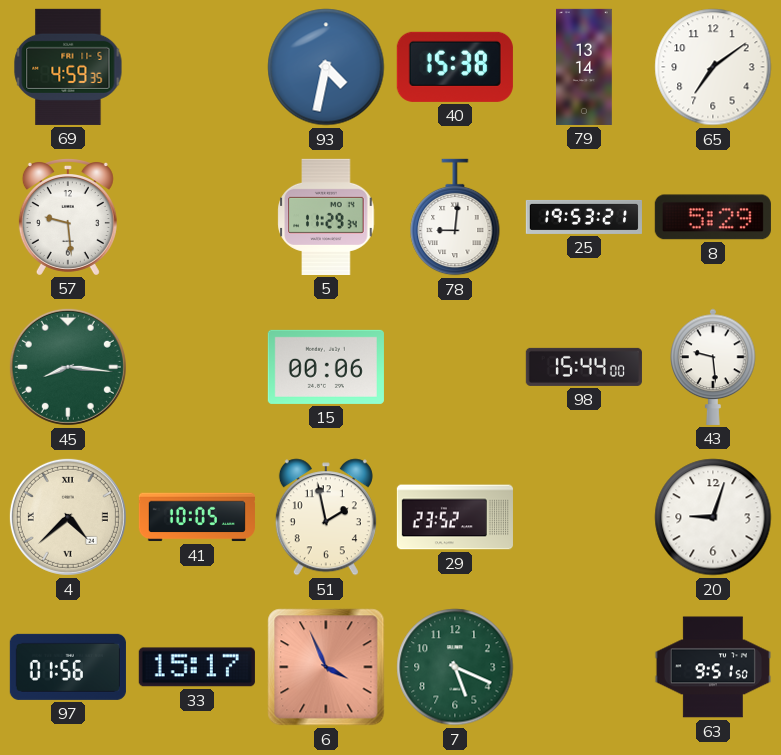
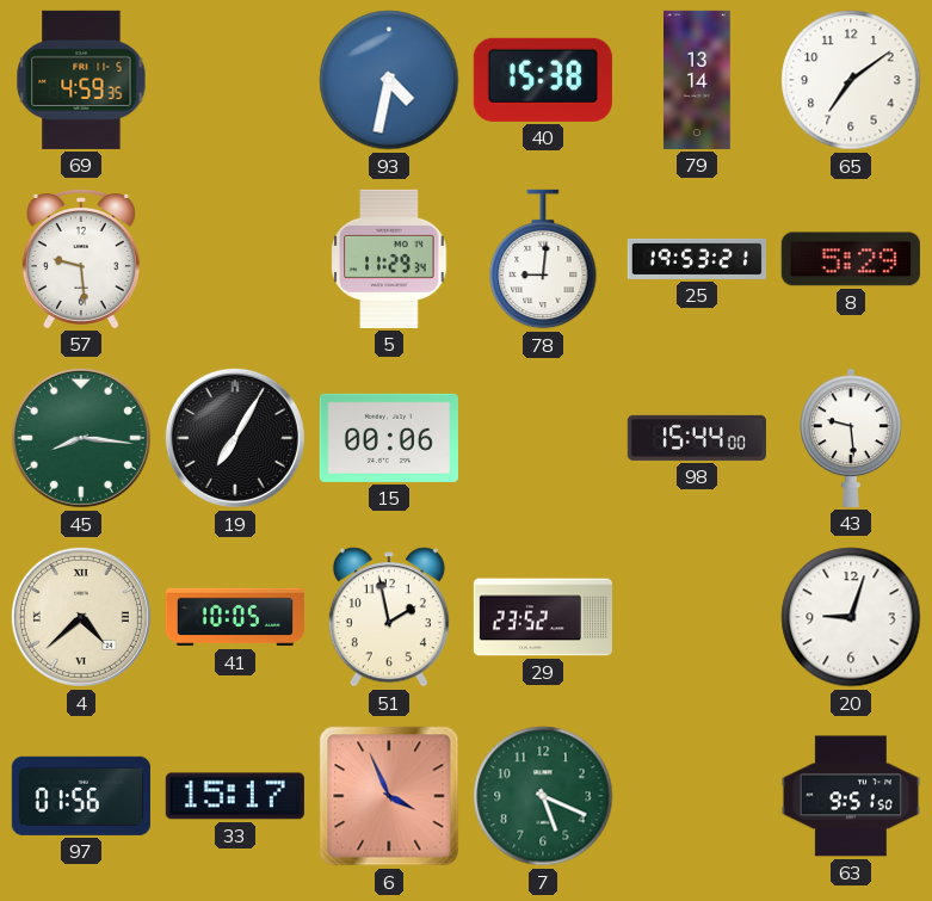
19: none -> 7:05
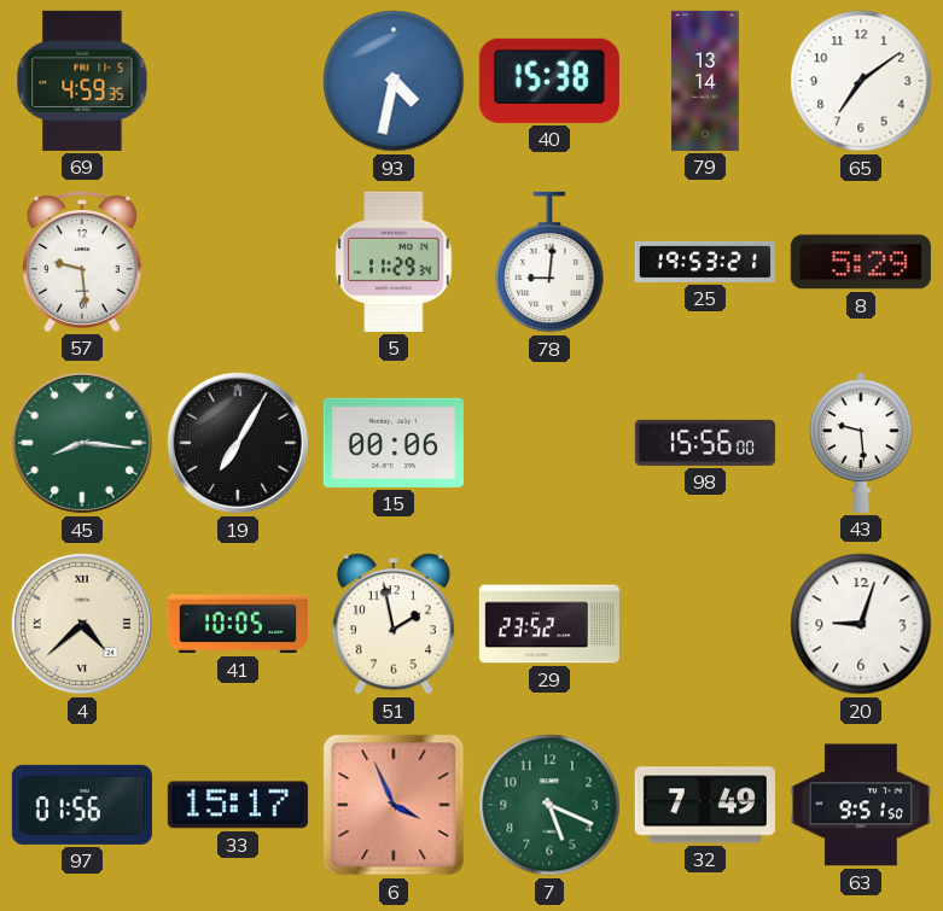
98: 15:44 -> 15:56
32: none -> 7:49
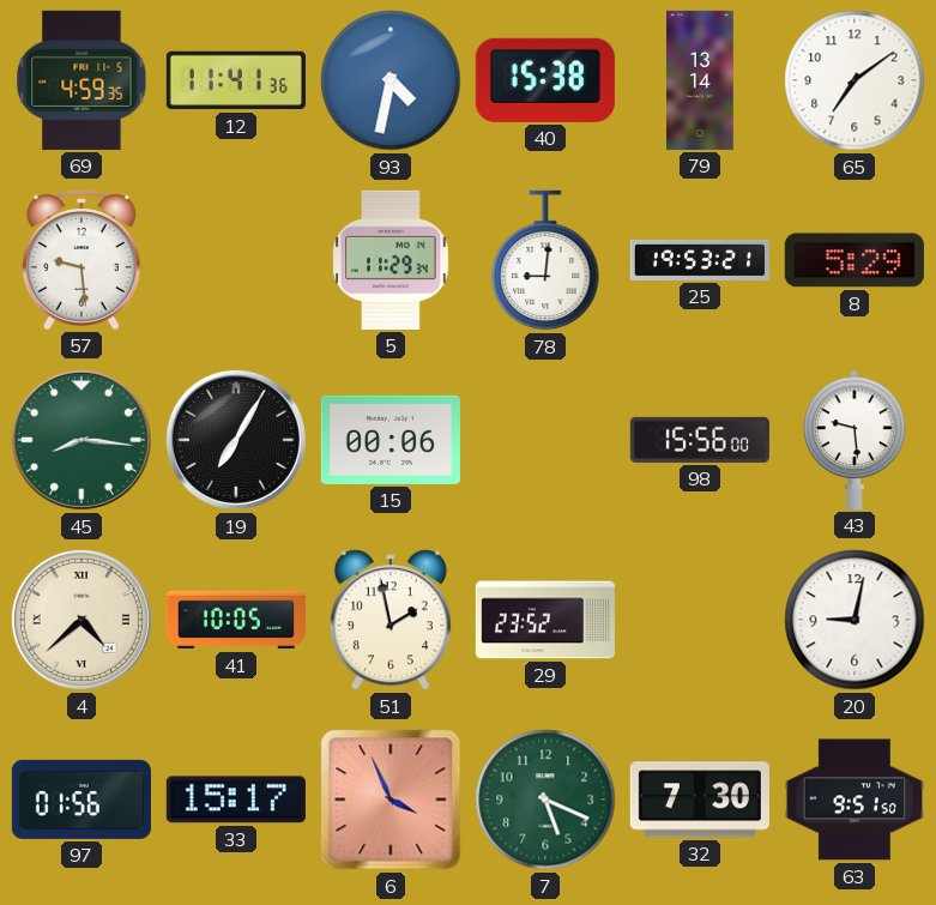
12: none -> 11:41
20: 9:03 -> 9:02
32: 7:49 -> 7:30
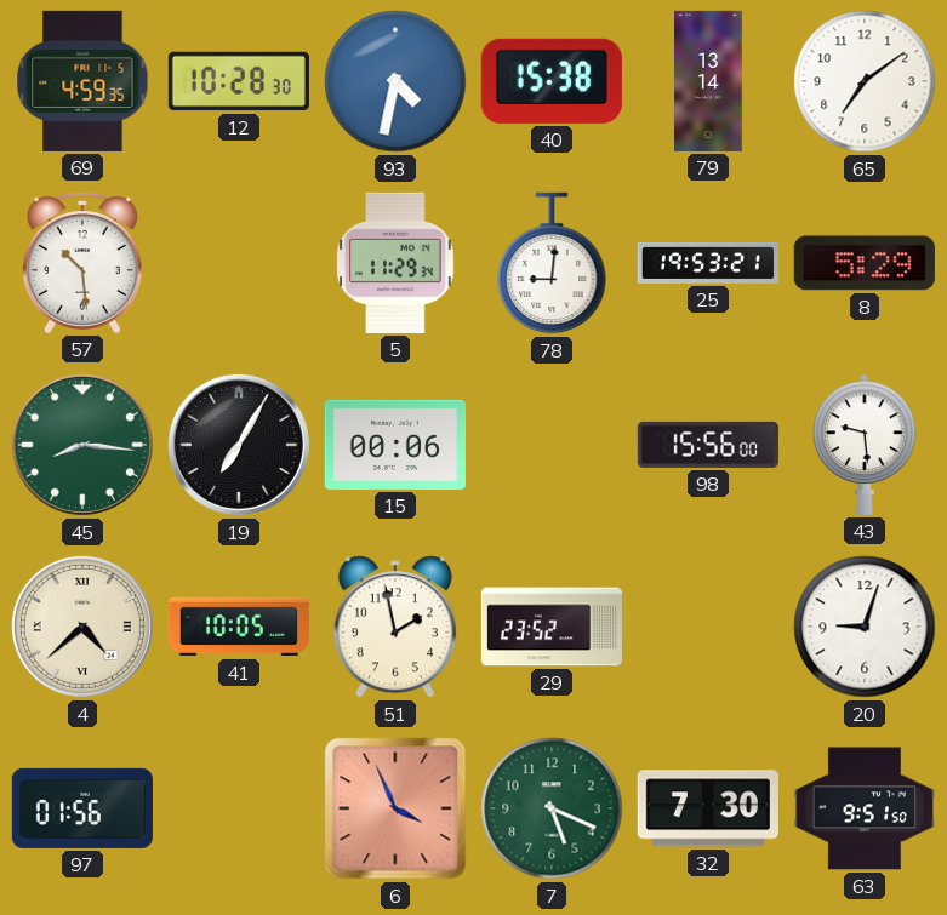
12: 11:41 -> 10:28
57: 9:29 -> 10:29
20: 9:02 -> 9:03
33: 15:17 -> none
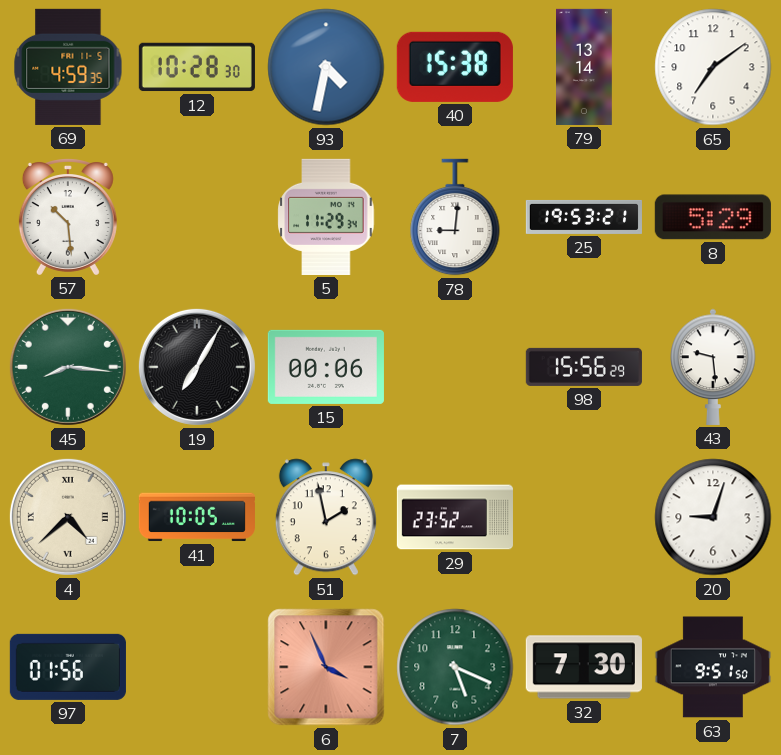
98: 15:56:00 -> 15:56:29
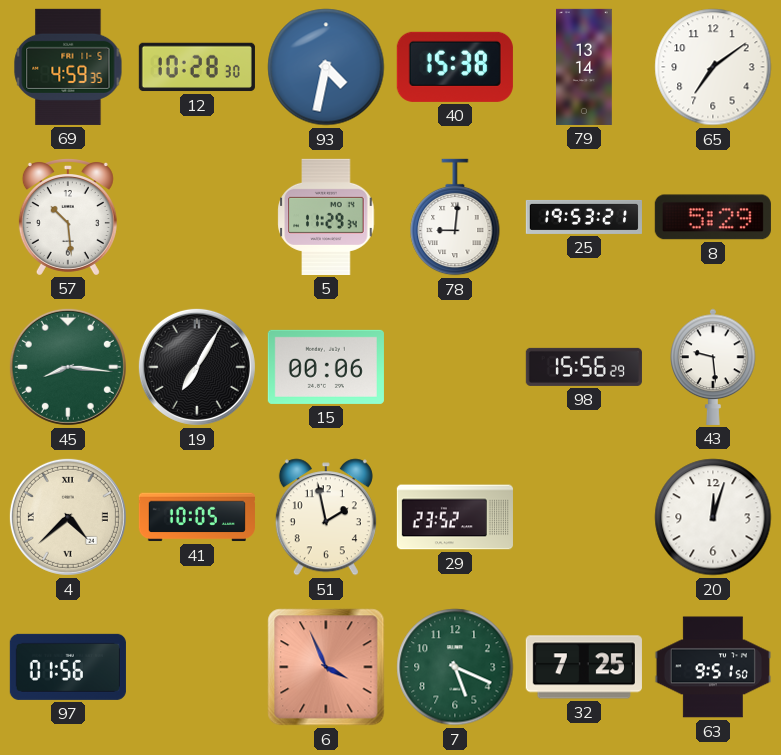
20: 9:03 -> 12:03
32: 7:30 -> 7:25
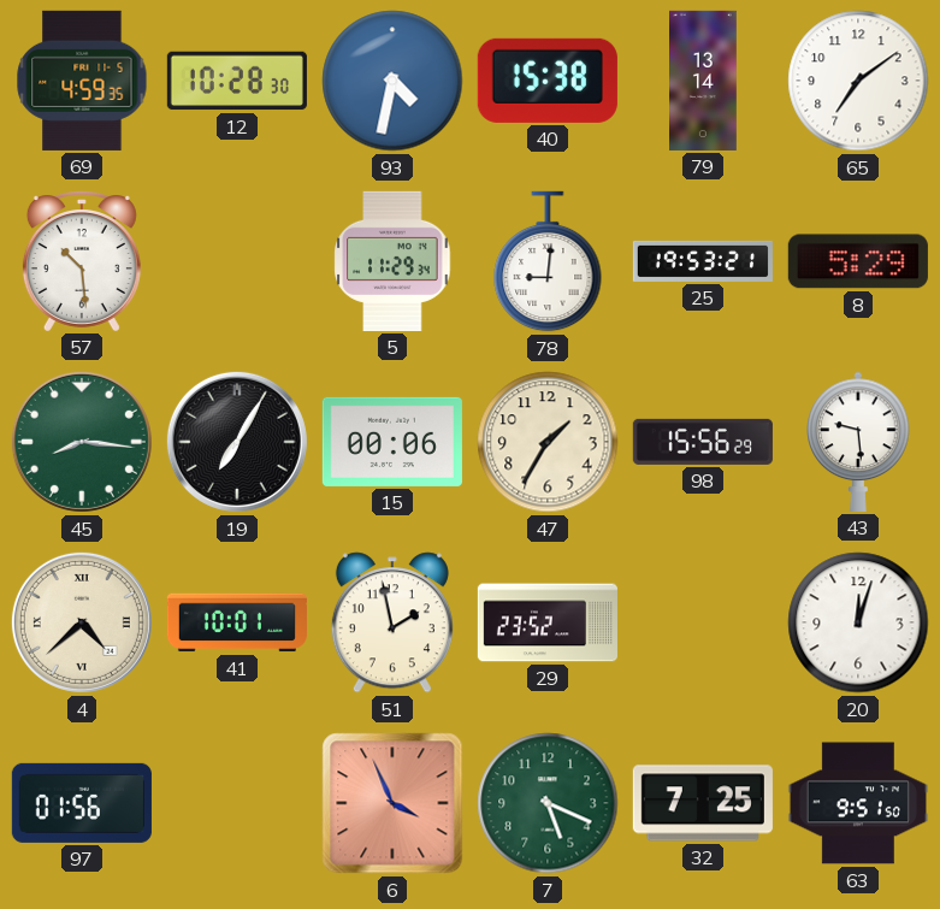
47: none -> 1:35
41: 10:05 -> 10:01
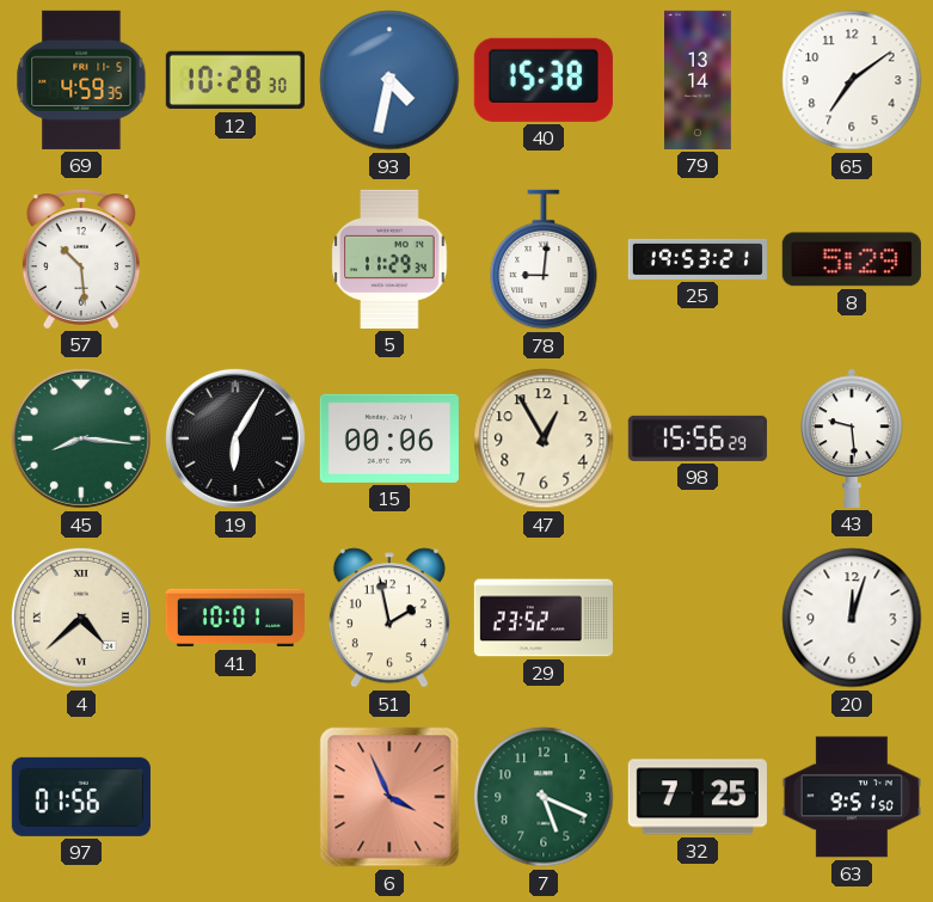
19: 7:05 -> 6:05
47: 1:35 -> 12:55
